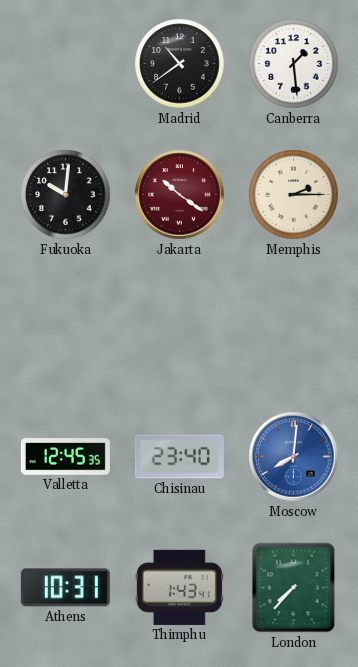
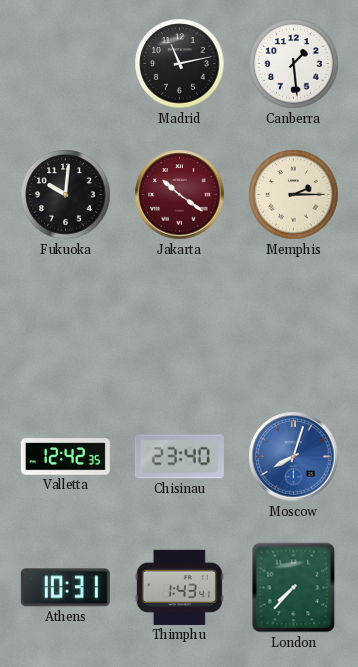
Madrid: 10:39 -> 11:13
Valletta: 12:45 -> 12:42
Moscow: 8:01 -> 8:03
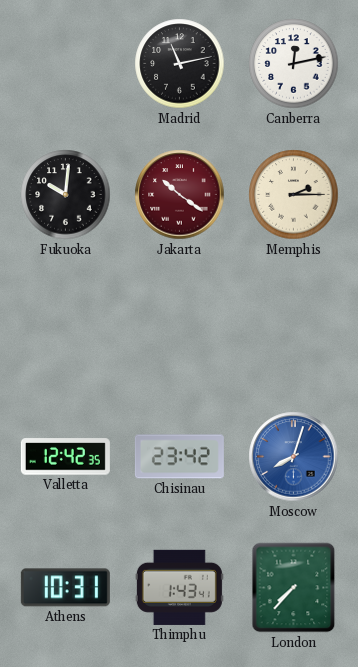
Canberra: 1:29 -> 12:13
Chisinau: 23:40 -> 23:42
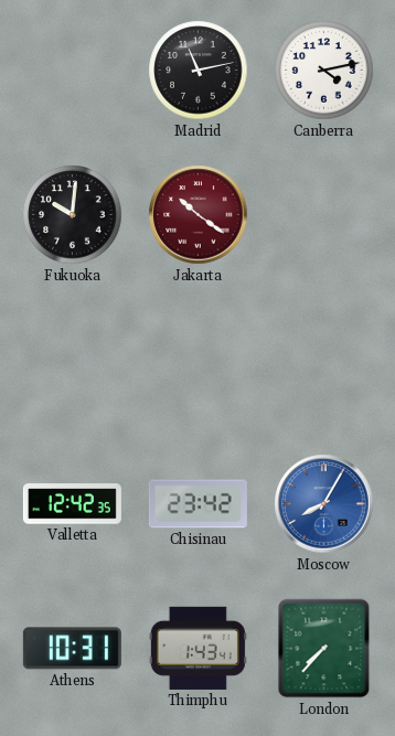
Canberra: 12:13 -> 4:13
Memphis: 2:15 -> none
Moscow: 8:03 -> 8:05
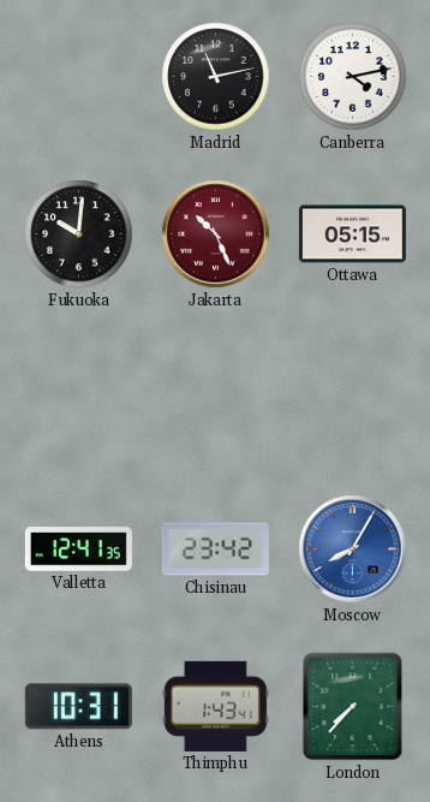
Jakarta: 10:21 -> 10:26
Ottawa: none -> 05:15
Valletta: 12:42 -> 12:41
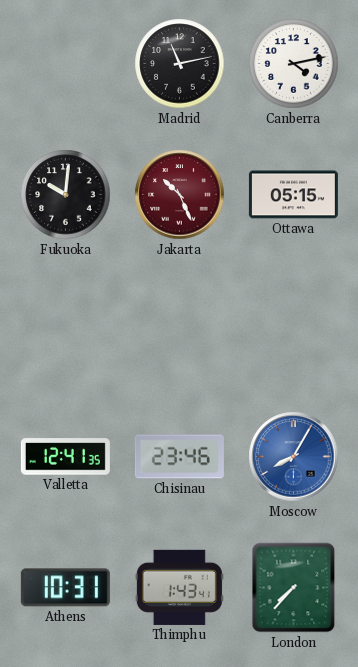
Chisinau: 23:42 -> 23:46
